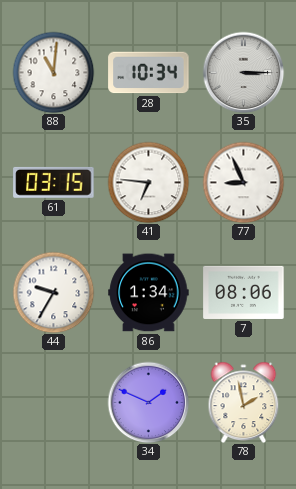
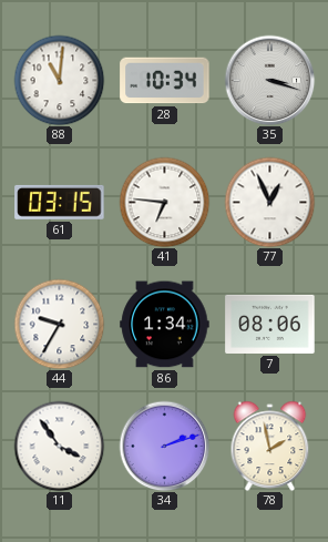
35: 3:15 -> 3:18
77: 8:56 -> 12:56
11: none -> 3:54
34: 1:49 -> 2:12
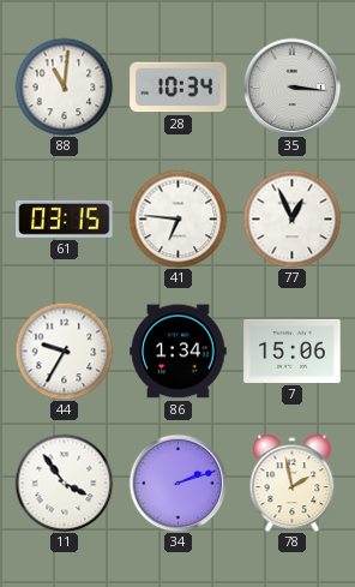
35: 3:18 -> 3:16
7: 08:06 -> 15:06
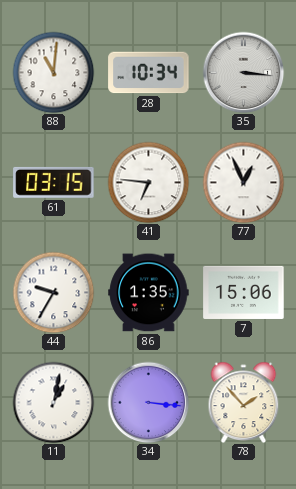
86: 1:34 -> 1:35
11: 3:54 -> 1:02
34: 2:12 -> 3:16
78: 1:58 -> 1:53
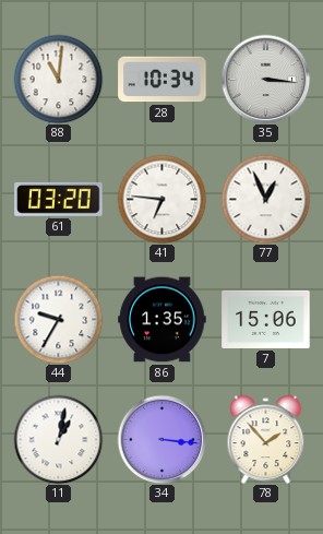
61: 03:15 -> 03:20
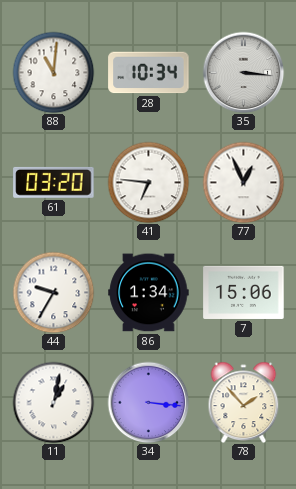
86: 1:35 -> 1:34
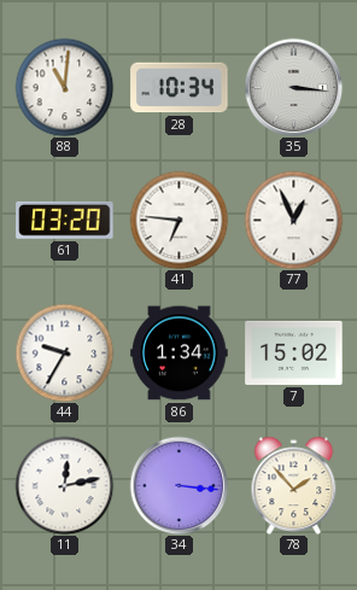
7: 15:06 -> 15:02
11: 1:02 -> 12:13
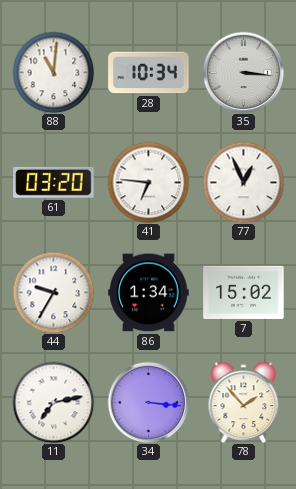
11: 12:13 -> 7:13
